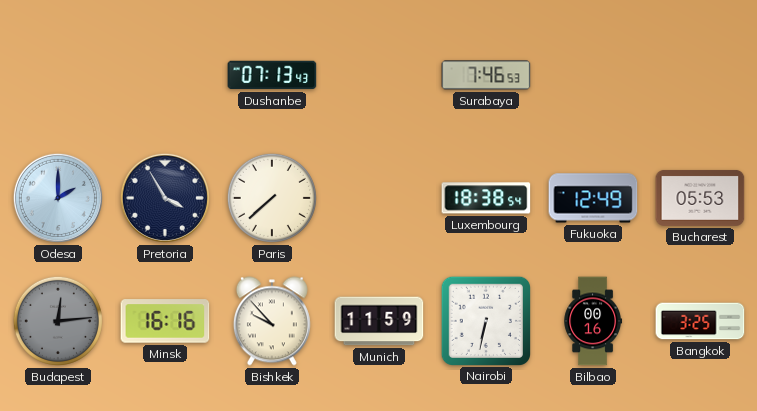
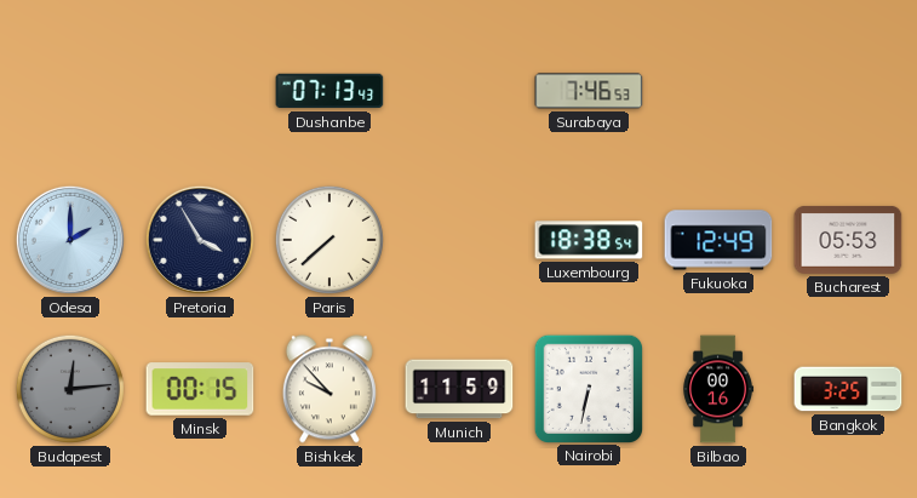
Minsk: 16:16 -> 00:15
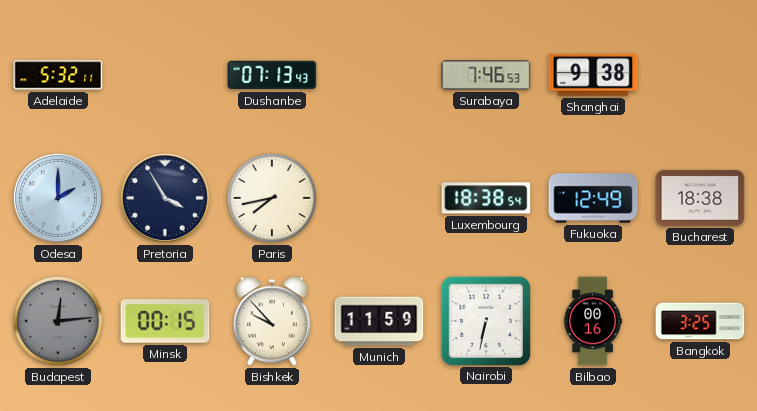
Adelaide: none -> 5:32
Shanghai: none -> 9:38
Paris: 7:38 -> 7:43
Bucharest: 05:53 -> 18:38
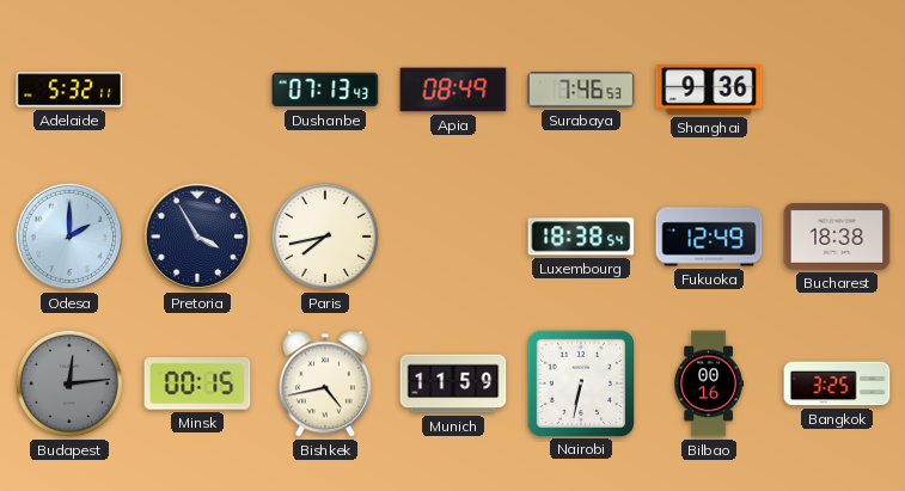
Apia: none -> 08:49
Shanghai: 9:38 -> 9:36
Bishkek: 9:53 -> 4:43
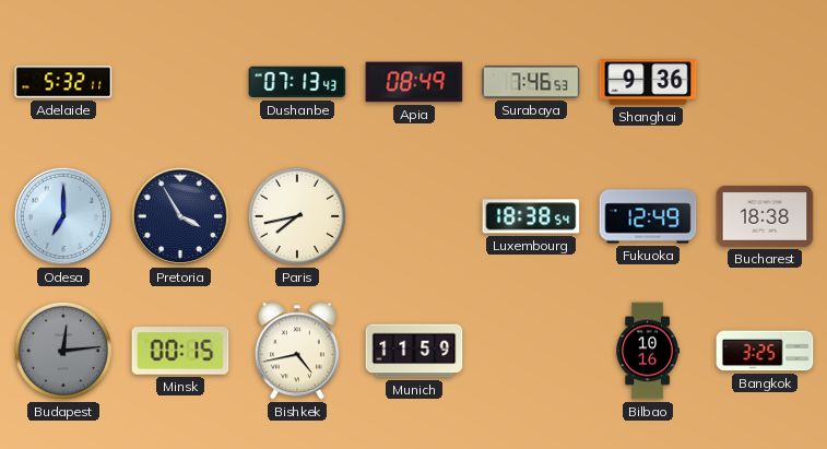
Odesa: 2:00 -> 7:00
Nairobi: 6:32 -> none
Bilbao: 00:16 -> 10:16
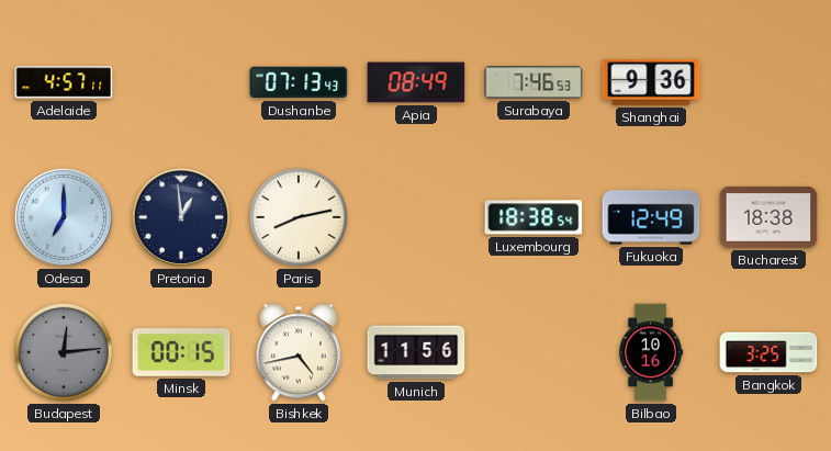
Adelaide: 5:32 -> 4:57
Pretoria: 3:55 -> 12:59
Paris: 7:43 -> 8:13
Munich: 11:59 -> 11:56
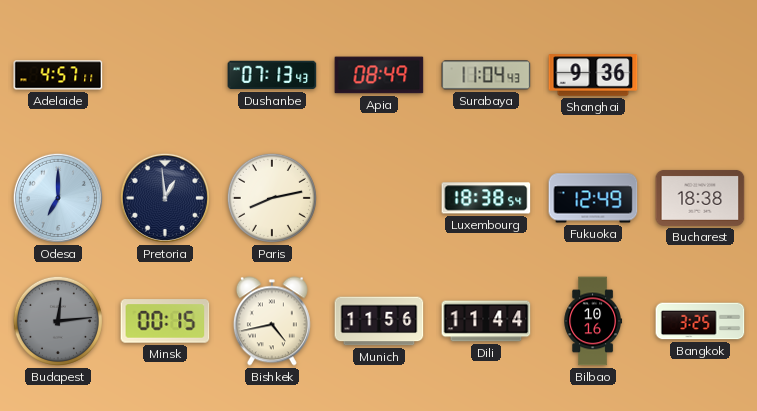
Surabaya: 7:46 -> 11:04
Dili: none -> 11:44
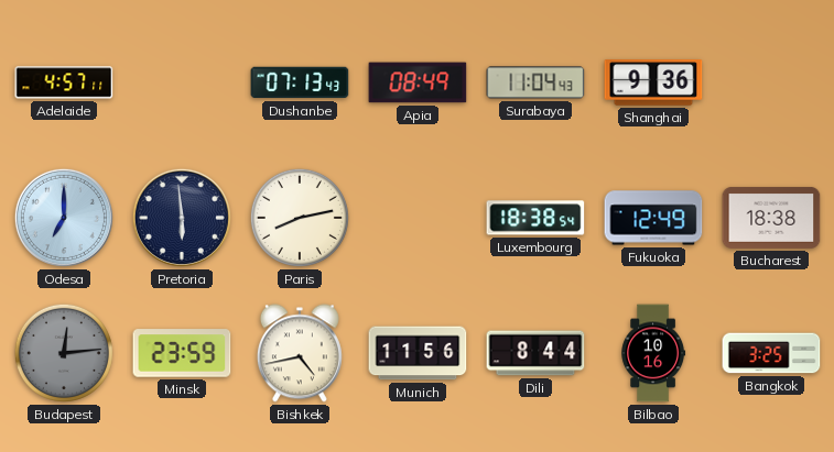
Pretoria: 12:59 -> 5:59
Minsk: 00:15 -> 23:59
Dili: 11:44 -> 8:44
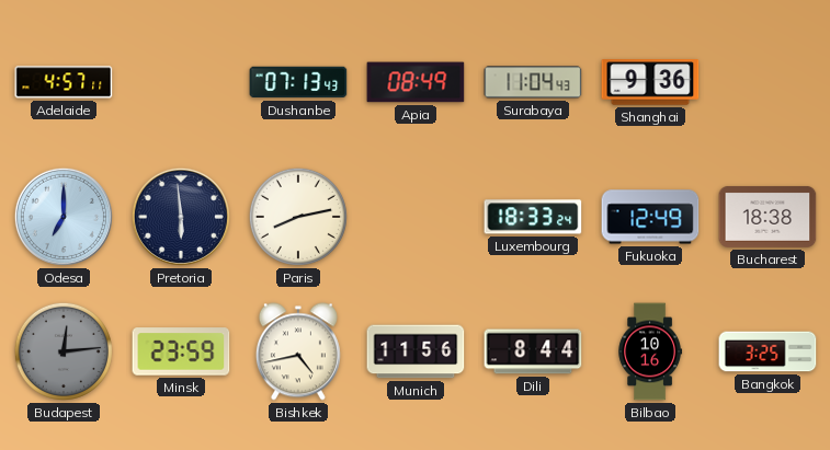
Luxembourg: 18:38 -> 18:33
